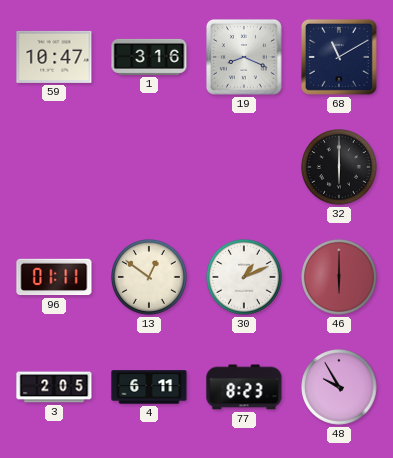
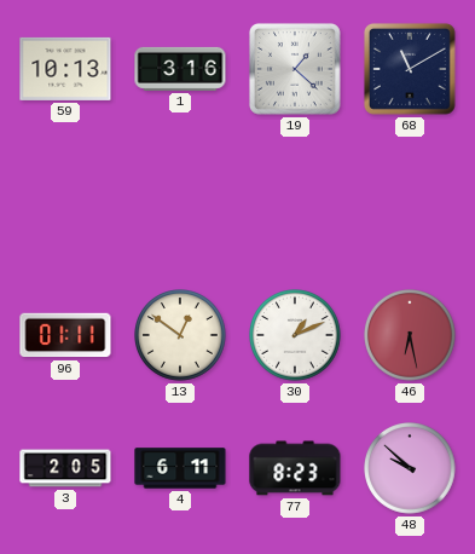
59: 10:47 -> 10:13
19: 8:19 -> 1:22
32: 6:00 -> none
46: 6:00 -> 6:28
48: 9:55 -> 9:52
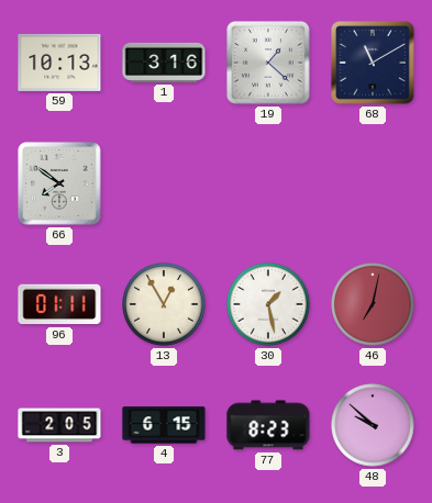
66: none -> 7:51
13: 12:51 -> 12:55
30: 1:11 -> 1:28
46: 6:28 -> 7:02
4: 6:11 -> 6:15
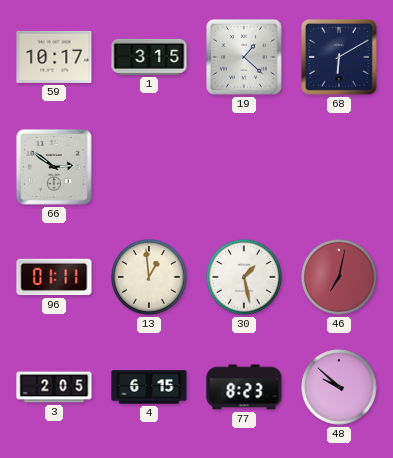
59: 10:13 -> 10:17
1: 3:16 -> 3:15
68: 11:10 -> 6:10
66: 7:51 -> 2:51
13: 12:55 -> 12:59
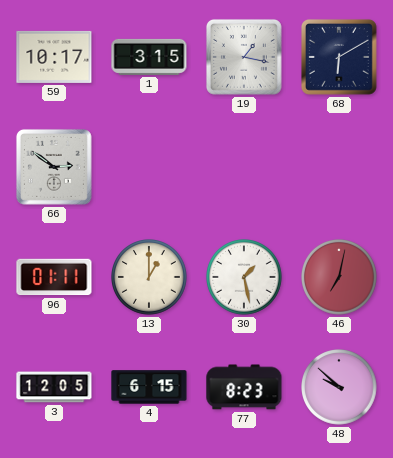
19: 1:22 -> 1:17
13: 12:59 -> 1:00
3: 2:05 -> 12:05
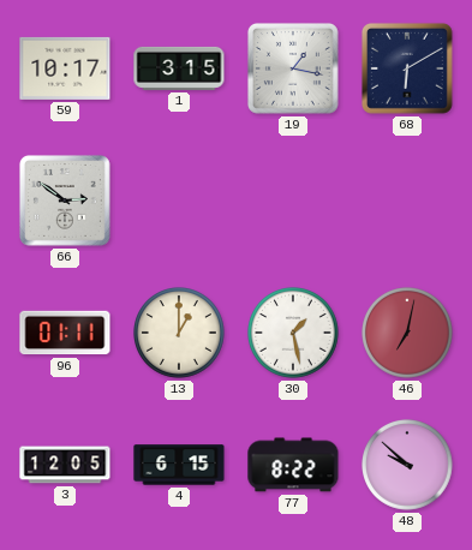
77: 8:23 -> 8:22
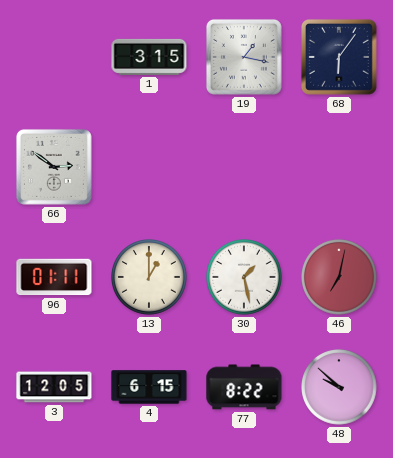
59: 10:17 -> none
68: 6:10 -> 6:06
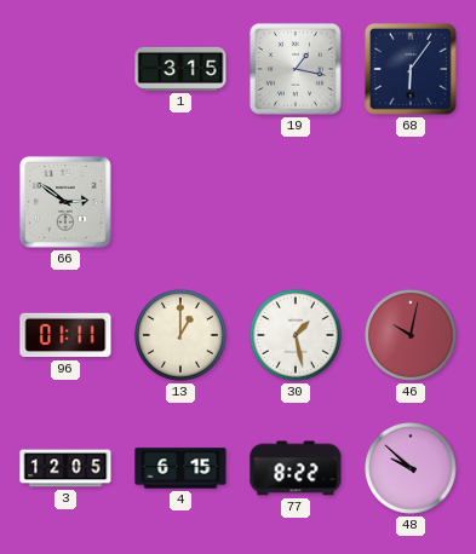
46: 7:02 -> 10:02
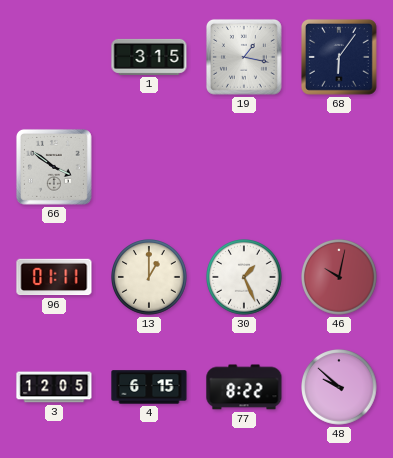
66: 2:51 -> 3:51
30: 1:28 -> 1:26
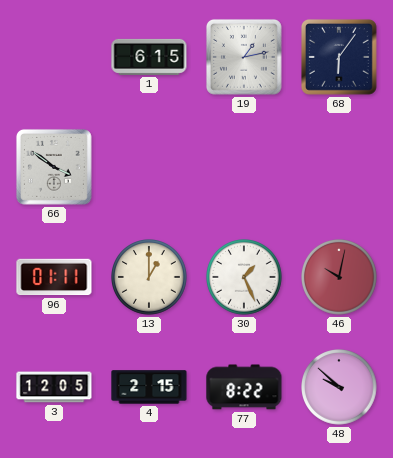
1: 3:15 -> 6:15
19: 1:17 -> 1:13
4: 6:15 -> 2:15
